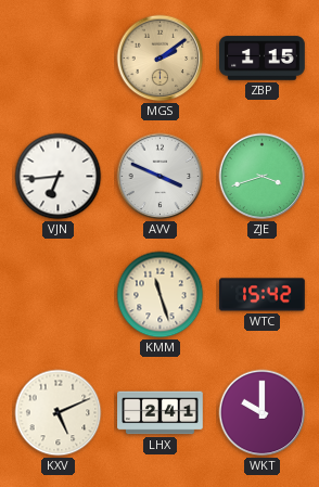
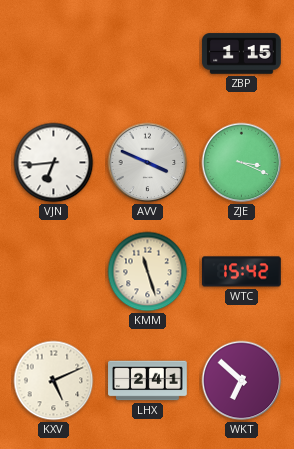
MGS: 2:09 -> none
ZJE: 3:42 -> 3:19
WKT: 10:00 -> 6:52
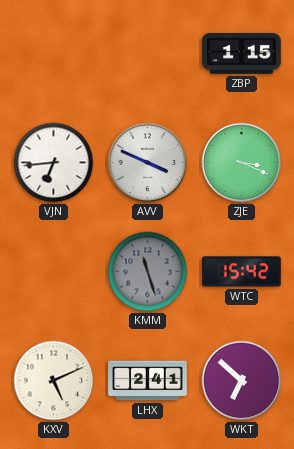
KMM dial: cream -> grey
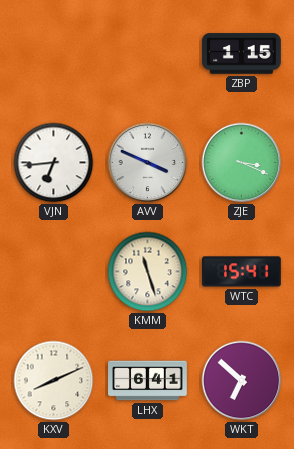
KMM dial: grey -> cream
WTC: 15:42 -> 15:41
KXV: 5:11 -> 8:11
LHX: 2:41 -> 6:41
